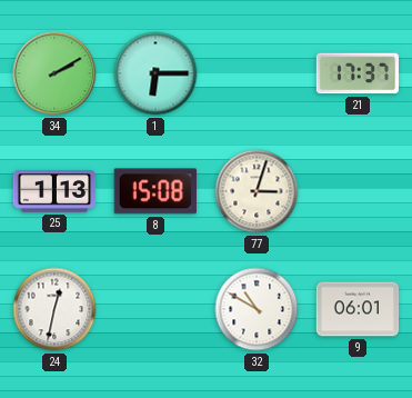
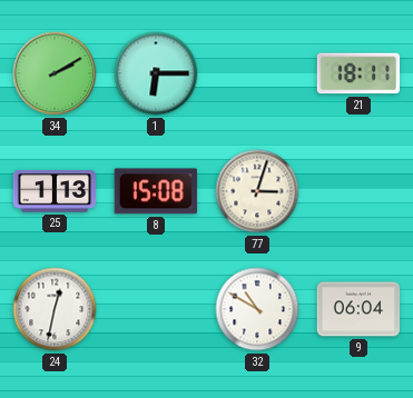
21: 17:37 -> 18:11
9: 06:01 -> 06:04
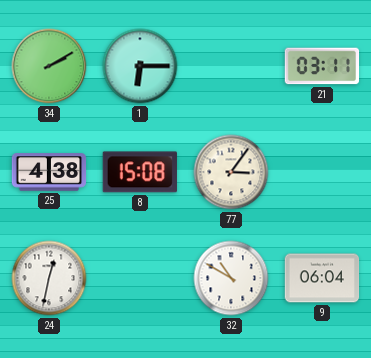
21: 18:11 -> 03:11
25: 1:13 -> 4:38
77: 3:03 -> 3:06
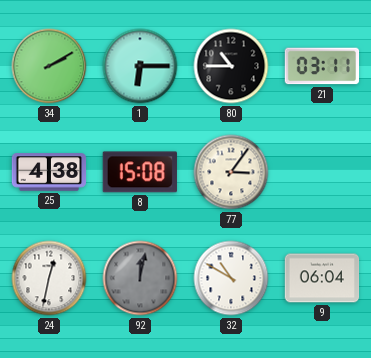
80: none -> 10:45
92: none -> 12:02
